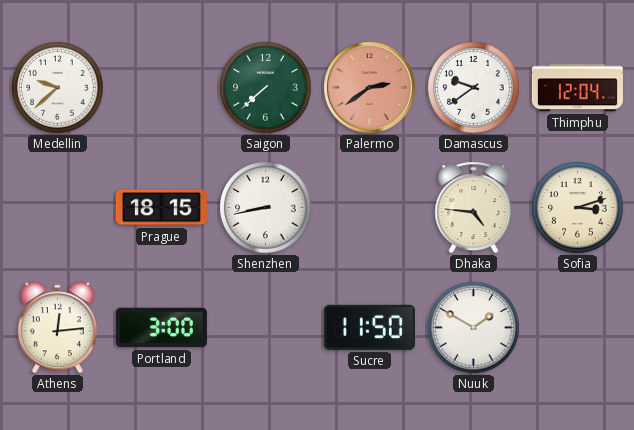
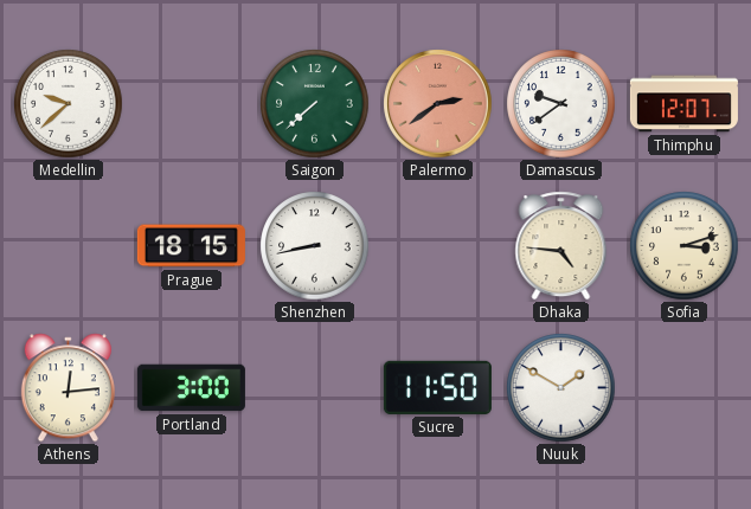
Thimphu: 12:04 -> 12:07
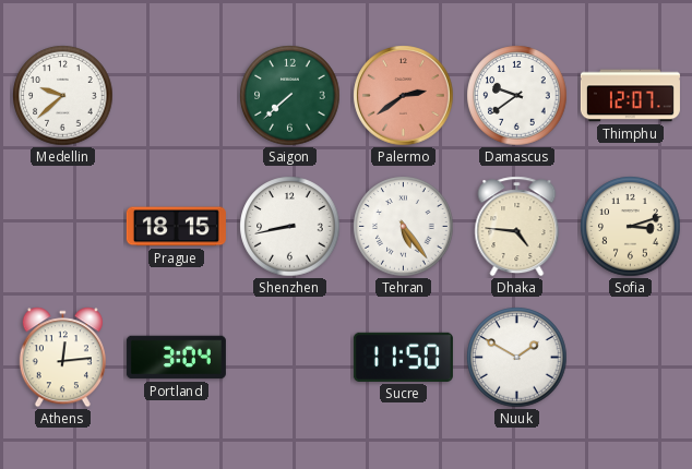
Tehran: none -> 5:24
Portland: 3:00 -> 3:04
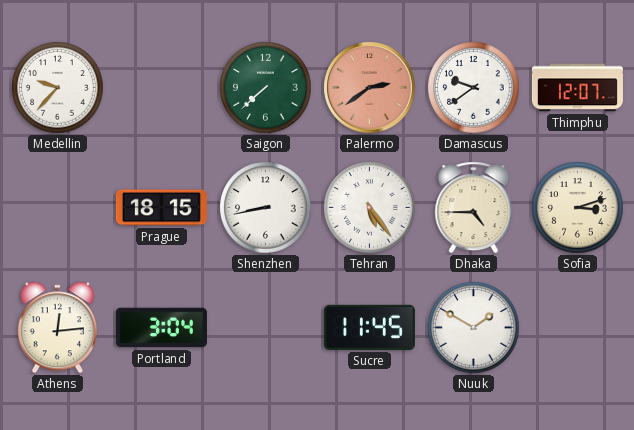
Medellin: 9:38 -> 9:37
Dhaka: 4:46 -> 4:45
Sucre: 11:50 -> 11:45
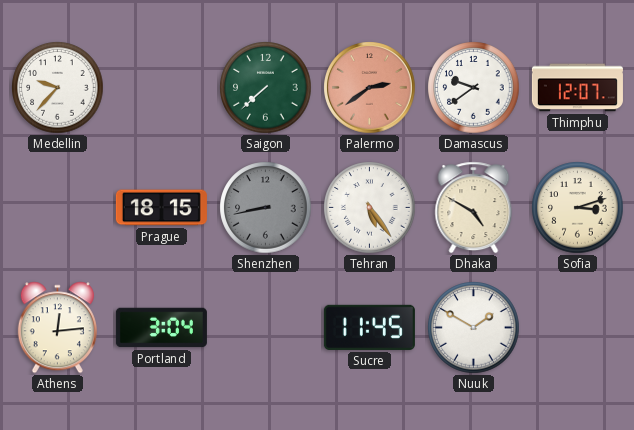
Shenzhen dial: white -> grey
Dhaka: 4:45 -> 4:50
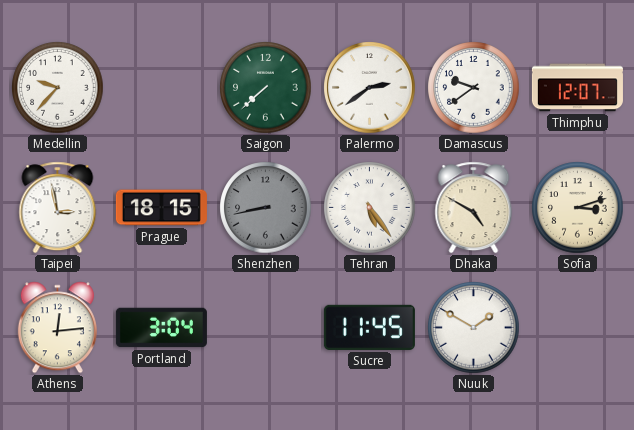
Palermo dial: salmon -> white
Taipei: none -> 2:58
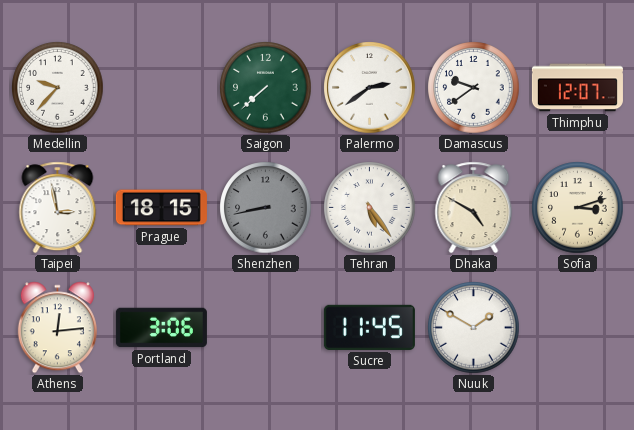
Portland: 3:04 -> 3:06
